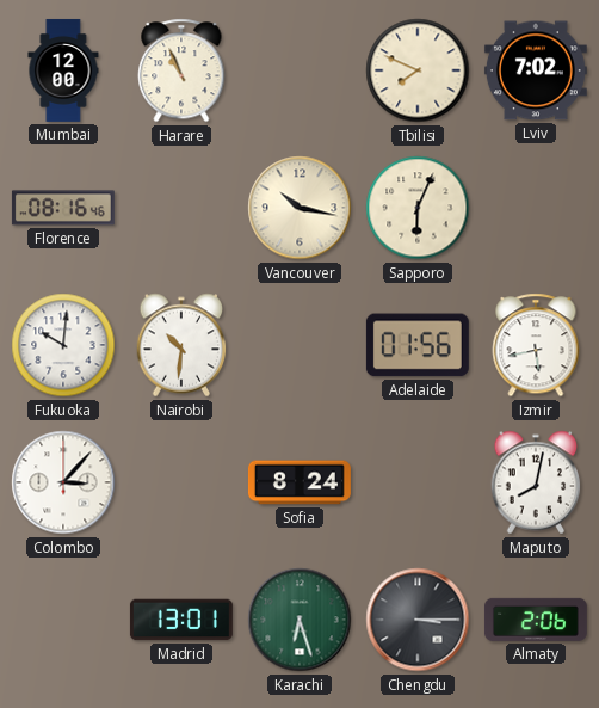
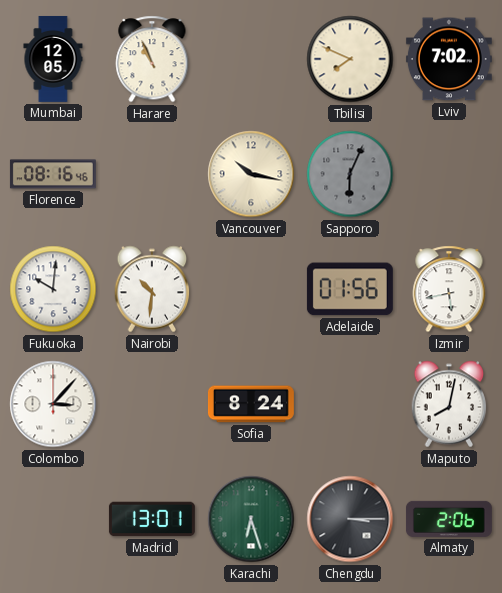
Mumbai: 12:00 -> 12:05
Sapporo dial: cream -> grey
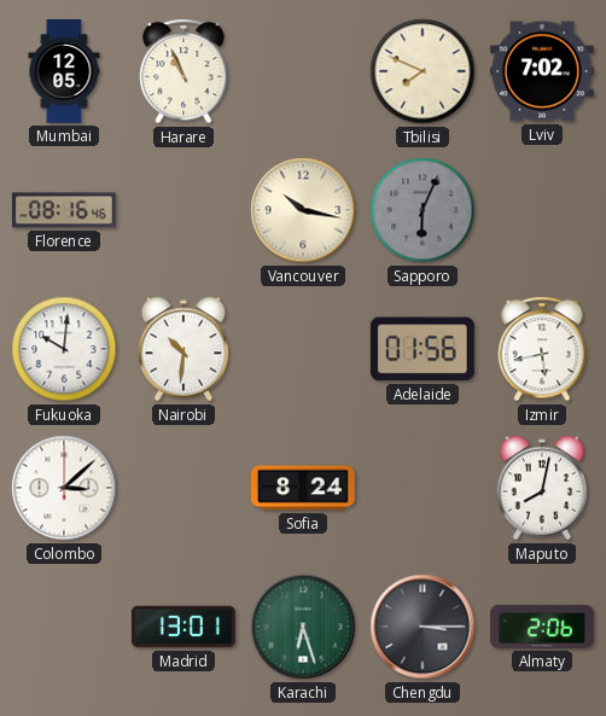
Colombo: 3:07 -> 3:08
